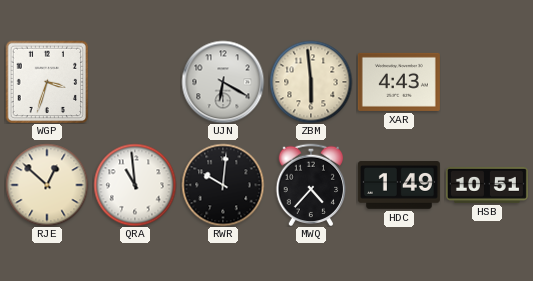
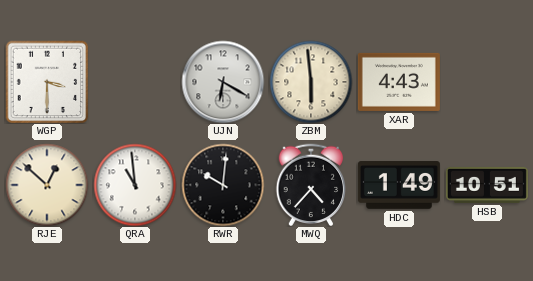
WGP: 3:33 -> 3:30
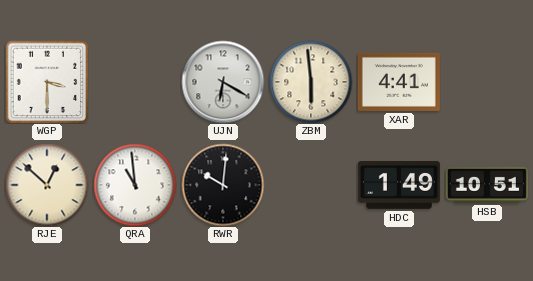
XAR: 4:43 -> 4:41
MWQ: 4:37 -> none
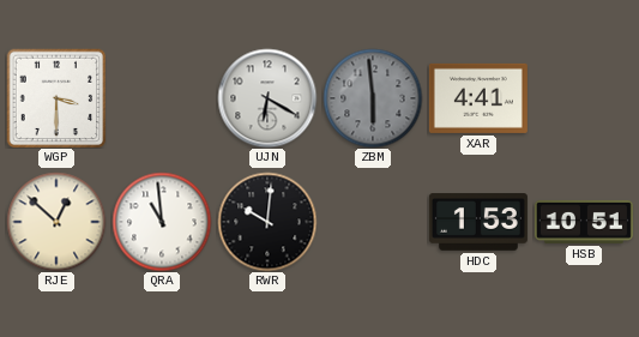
ZBM dial: cream -> grey
HDC: 1:49 -> 1:53
